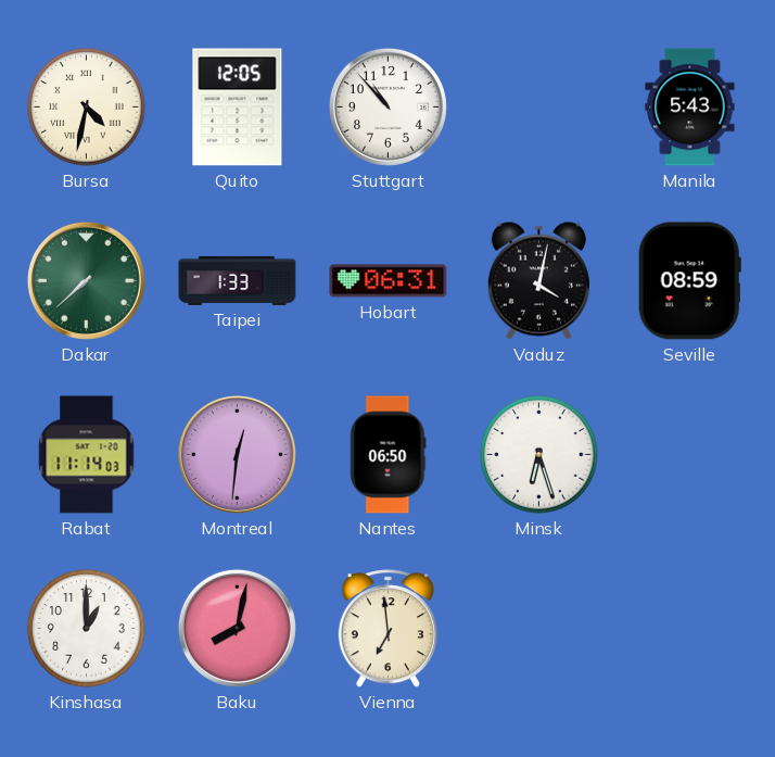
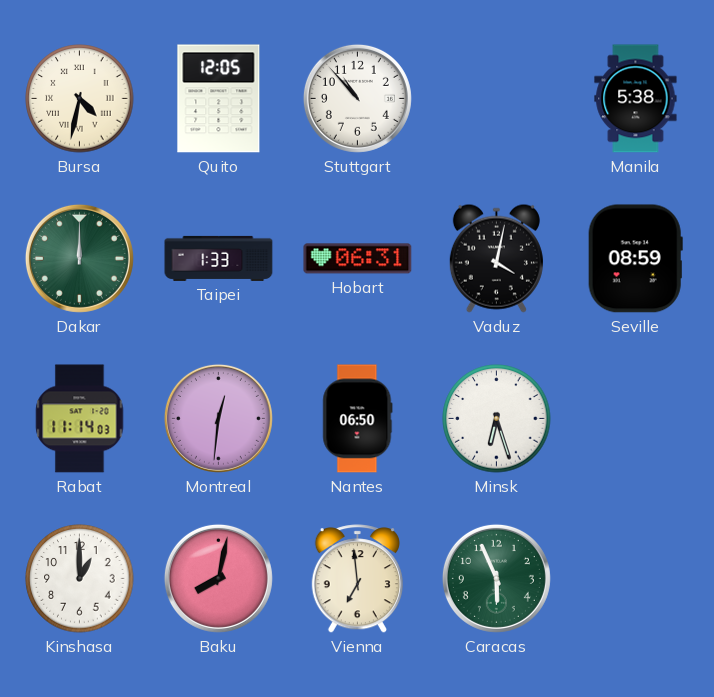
Manila: 5:43 -> 5:38
Dakar: 7:38 -> 12:00
Caracas: none -> 5:56
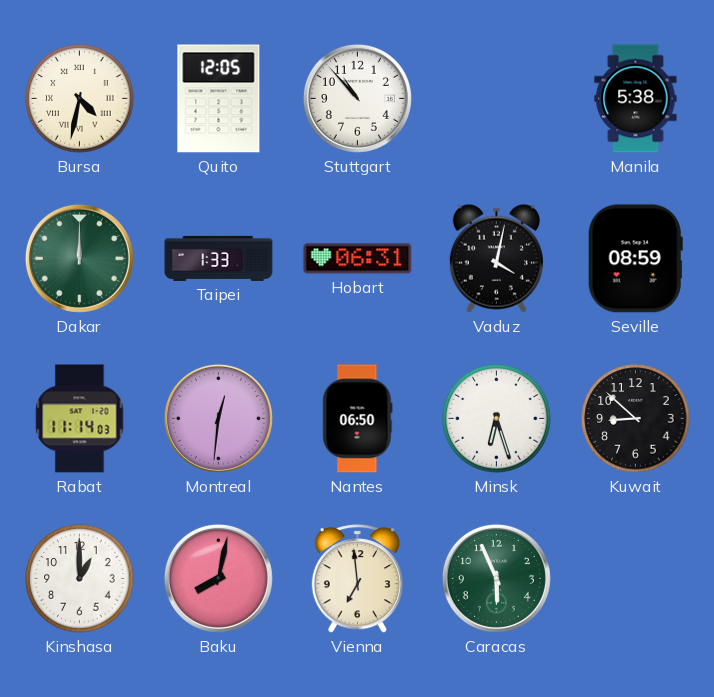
Kuwait: none -> 8:52
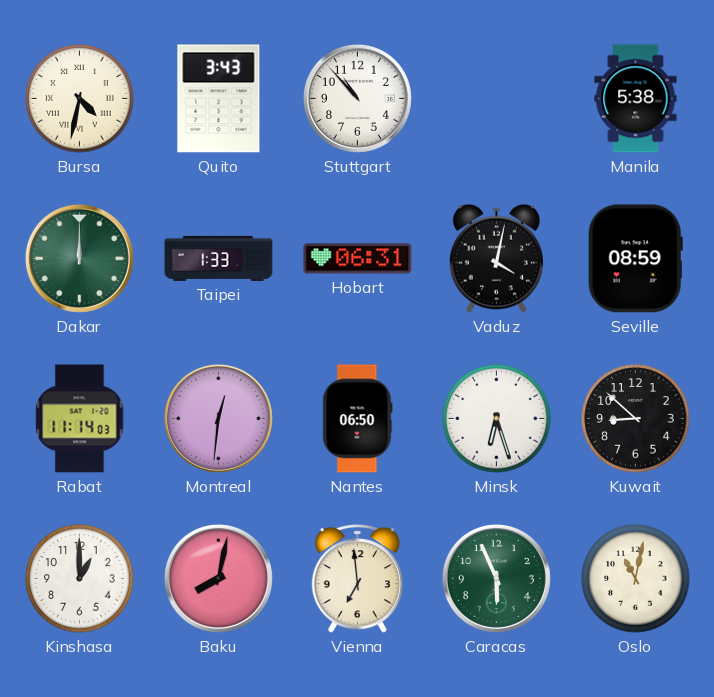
Quito: 12:05 -> 3:43
Oslo: none -> 11:02
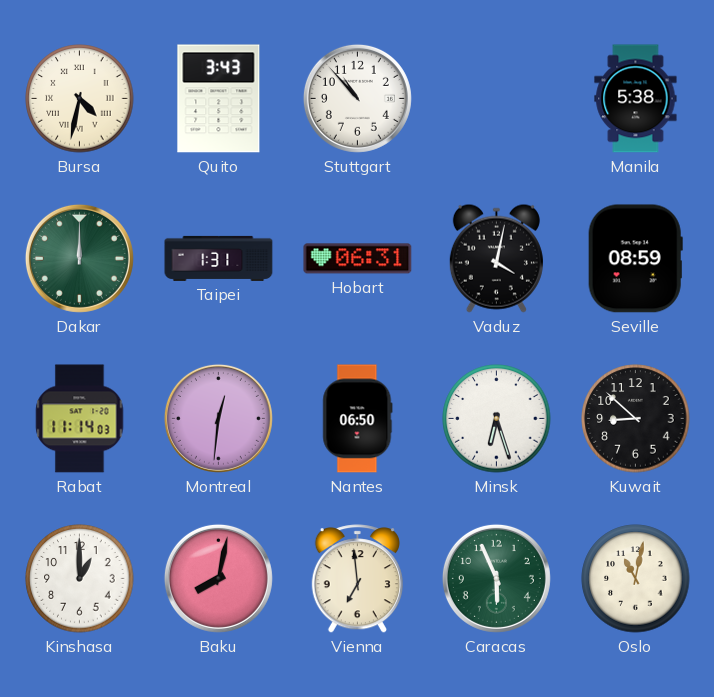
Taipei: 1:33 -> 1:31
